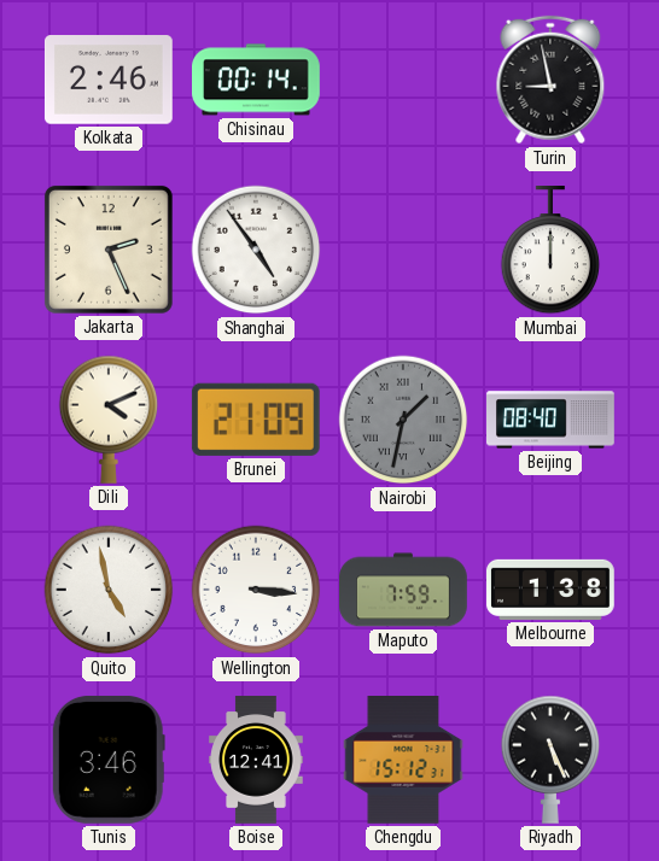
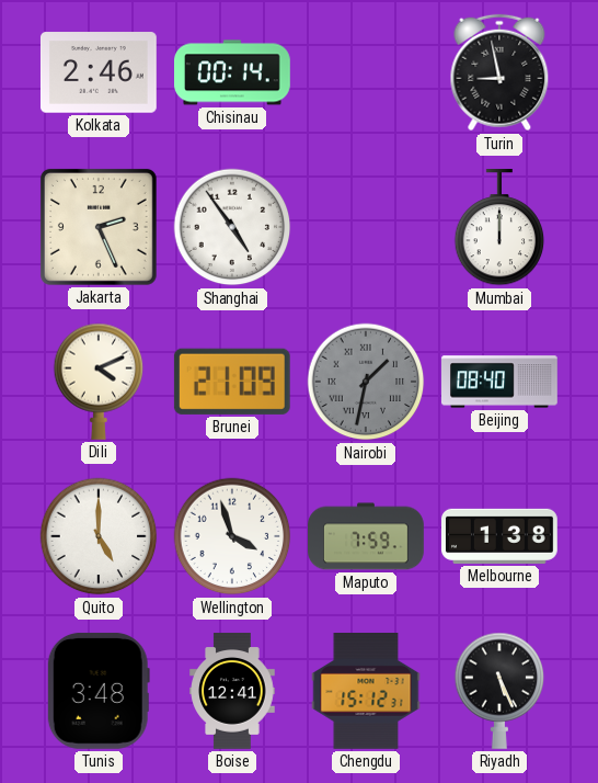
Quito: 4:58 -> 5:00
Wellington: 3:16 -> 3:57
Tunis: 3:46 -> 3:48
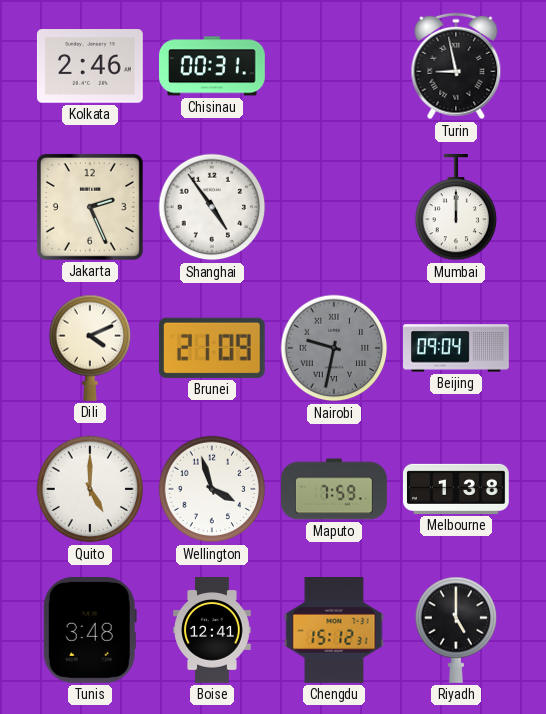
Chisinau: 00:14 -> 00:31
Nairobi: 1:32 -> 9:32
Beijing: 08:40 -> 09:04
Riyadh: 5:26 -> 5:00
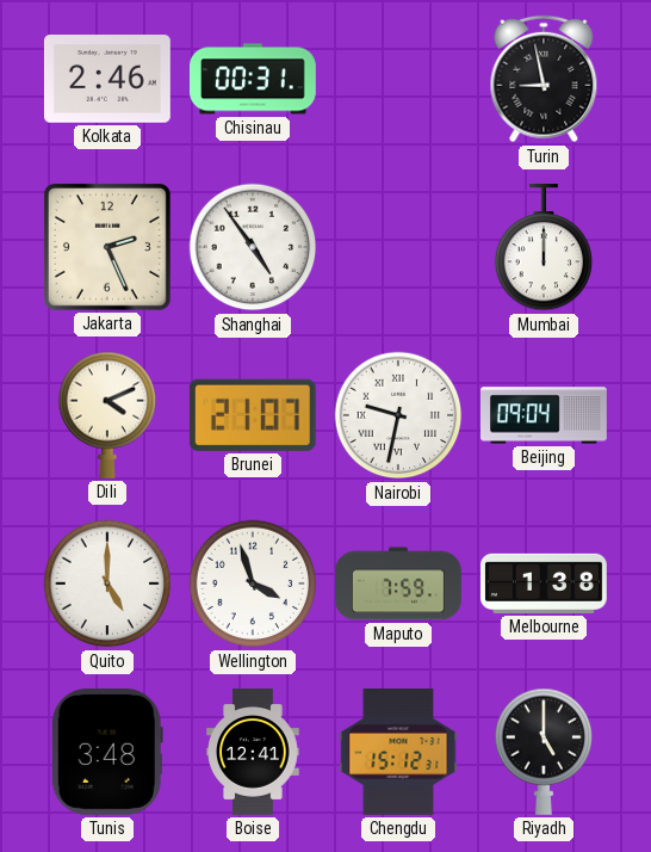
Brunei: 21:09 -> 21:07
Nairobi dial: grey -> white
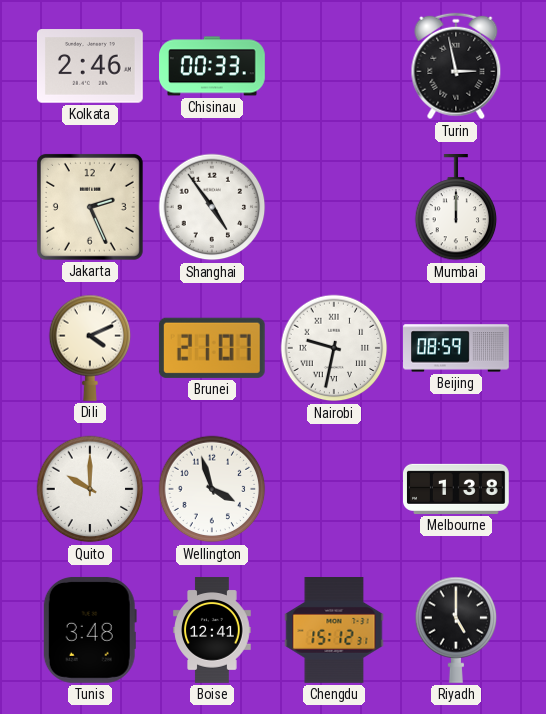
Chisinau: 00:31 -> 00:33
Turin: 8:58 -> 2:58
Beijing: 09:04 -> 08:59
Quito: 5:00 -> 10:00
Maputo: 7:59 -> none
